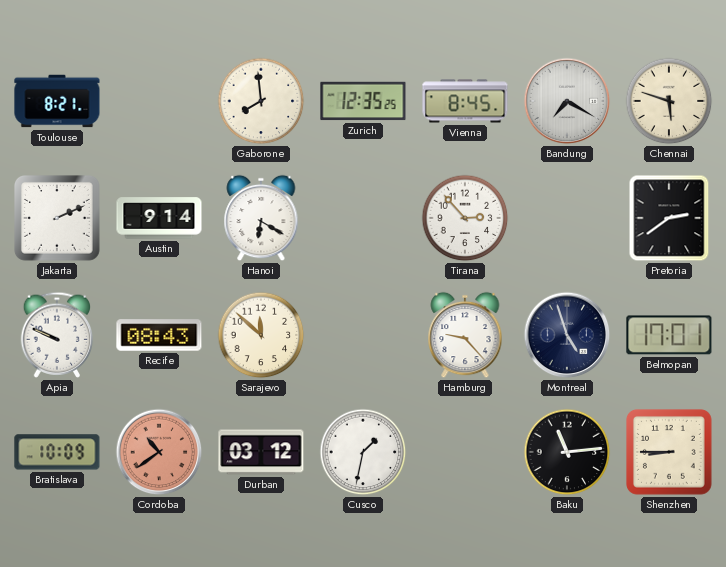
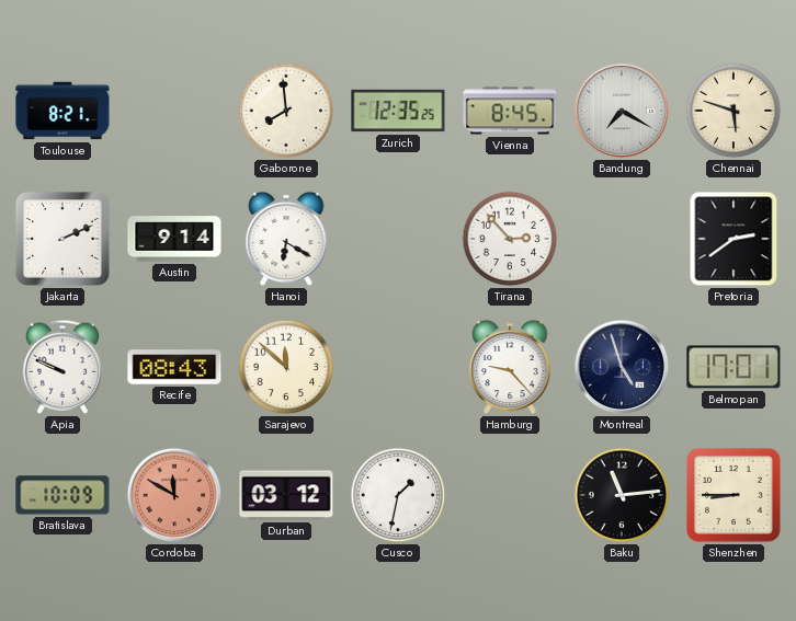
Cordoba: 10:39 -> 11:50
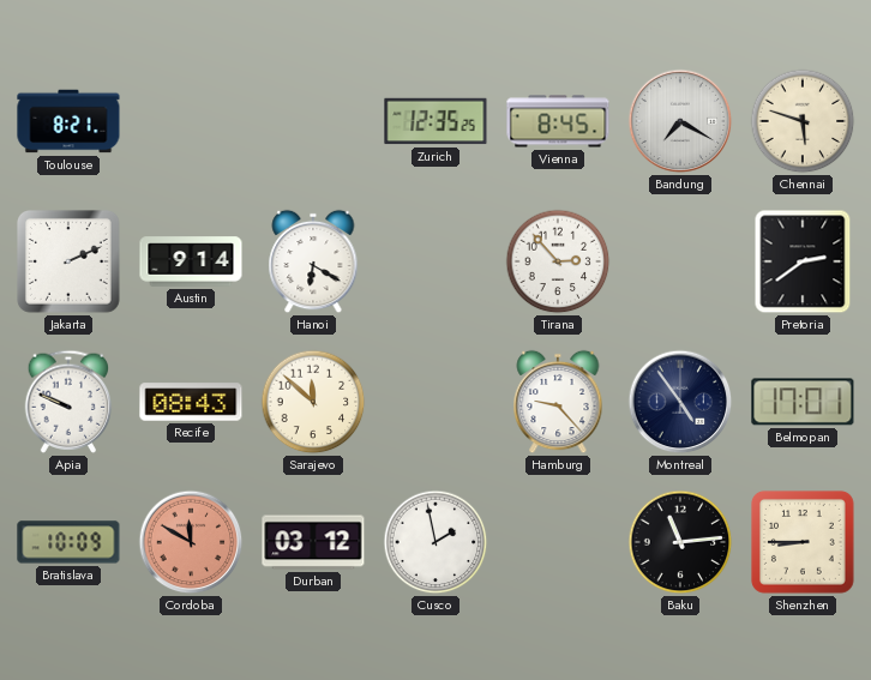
Gaborone: 7:59 -> none
Montreal: 4:57 -> 4:54
Cusco: 1:32 -> 1:58
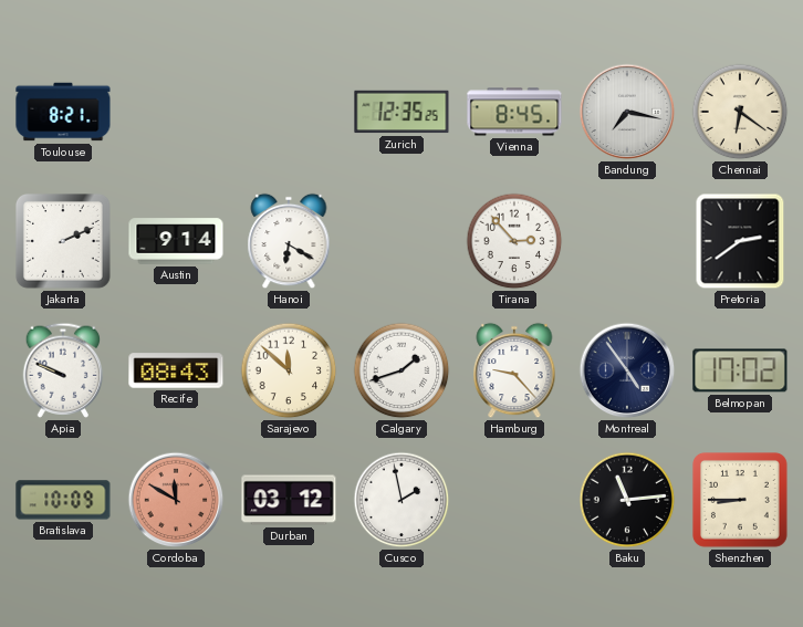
Bandung: 7:20 -> 7:17
Chennai: 5:48 -> 6:21
Calgary: none -> 1:42
Belmopan: 17:01 -> 17:02
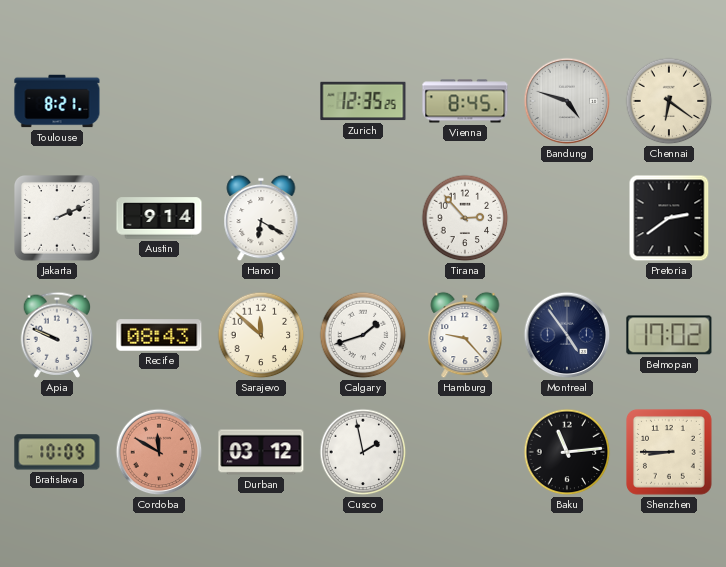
Bandung: 7:17 -> 4:48
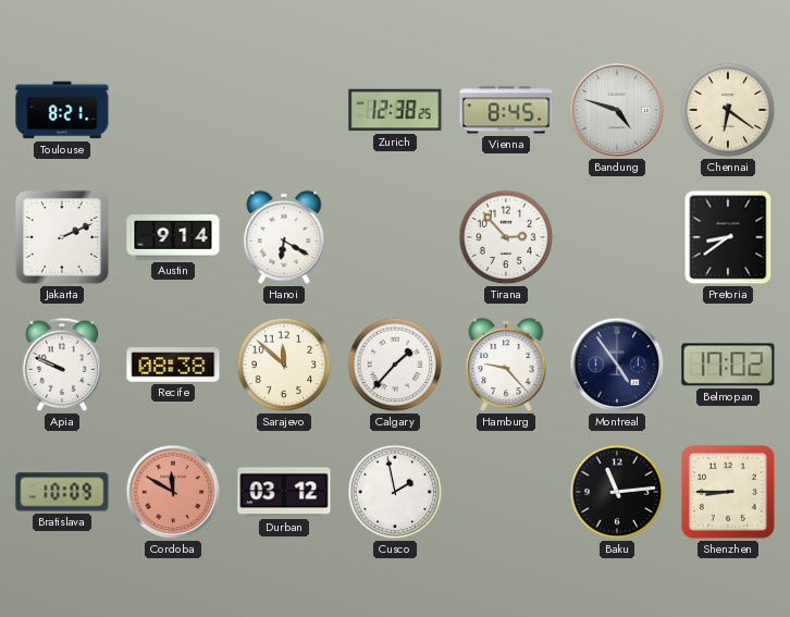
Zurich: 12:35 -> 12:38
Pretoria: 2:39 -> 8:39
Recife: 08:43 -> 08:38
Calgary: 1:42 -> 1:37
